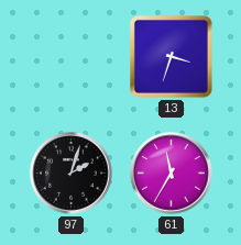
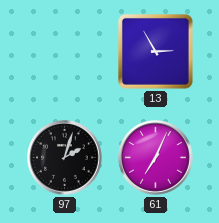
13: 3:33 -> 2:55
61: 11:35 -> 7:04
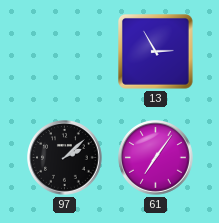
97: 2:03 -> 2:08
61: 7:04 -> 7:06
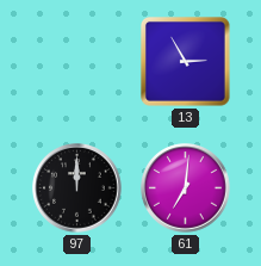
97: 2:08 -> 12:00
61: 7:06 -> 7:01
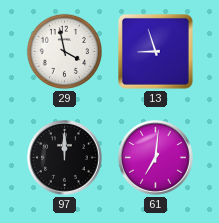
29: none -> 3:58
13: 2:55 -> 8:57
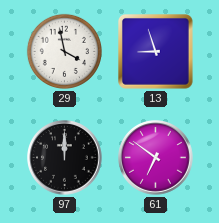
61: 7:01 -> 6:51
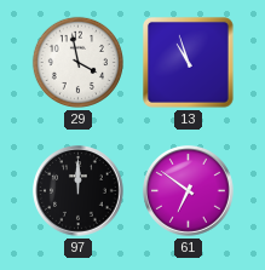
13: 8:57 -> 10:57
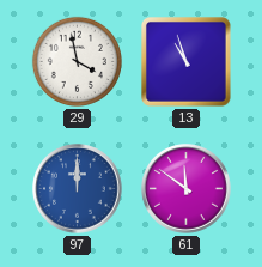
97 dial: black -> blue
61: 6:51 -> 11:51
